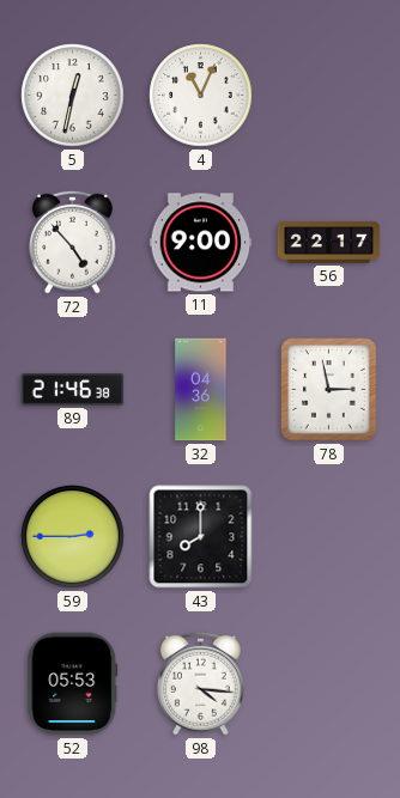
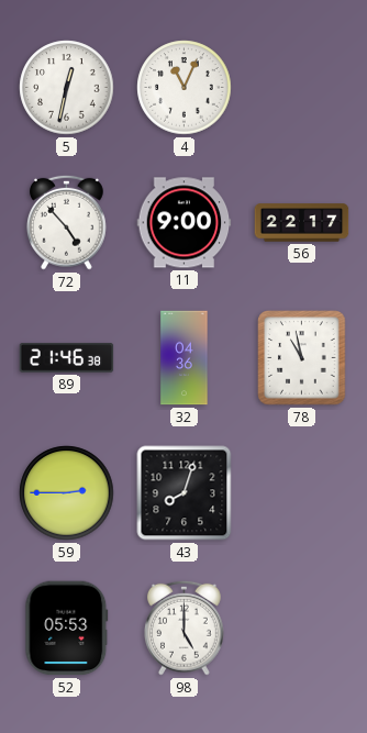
78: 2:58 -> 10:58
43: 8:00 -> 8:03
98: 4:16 -> 5:00
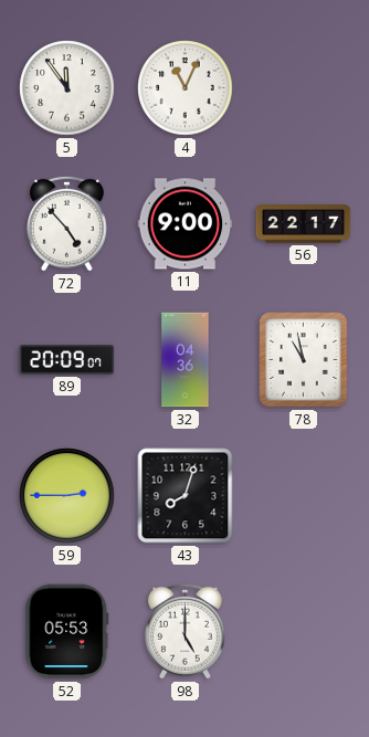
5: 12:32 -> 11:54
89: 21:46 -> 20:09
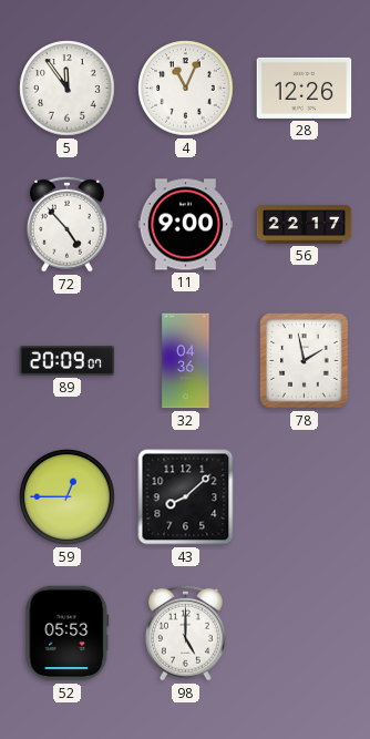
28: none -> 12:26
78: 10:58 -> 1:58
59: 2:45 -> 12:45
43: 8:03 -> 8:08
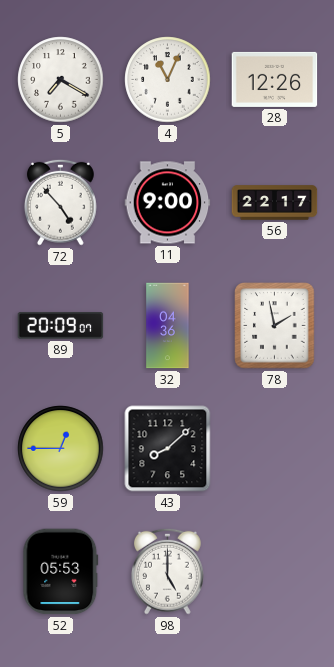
5: 11:54 -> 7:20
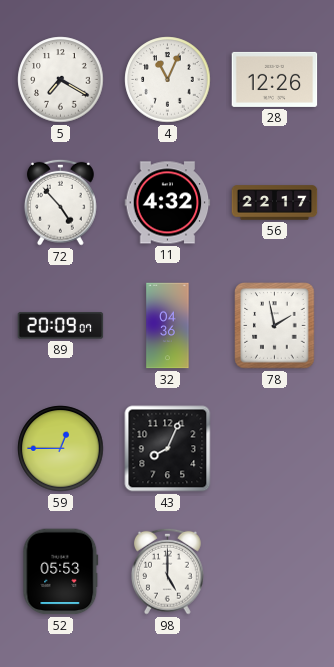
11: 9:00 -> 4:32
43: 8:08 -> 8:04
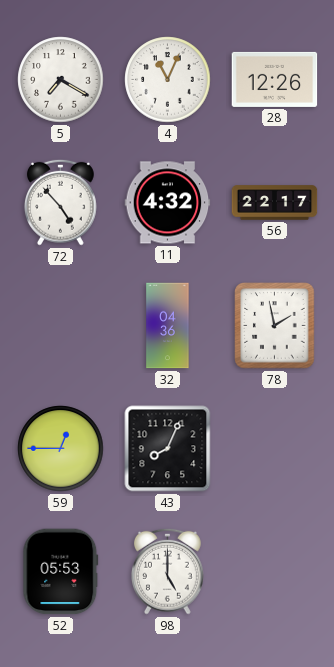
89: 20:09 -> none
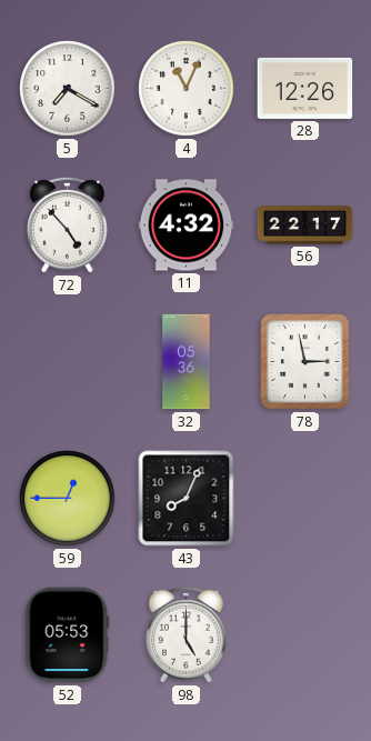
32: 04:36 -> 05:36
78: 1:58 -> 2:58
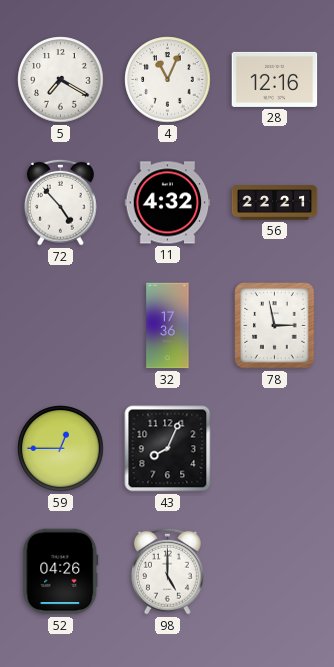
28: 12:26 -> 12:16
56: 22:17 -> 22:21
32: 05:36 -> 17:36
52: 05:53 -> 04:26
